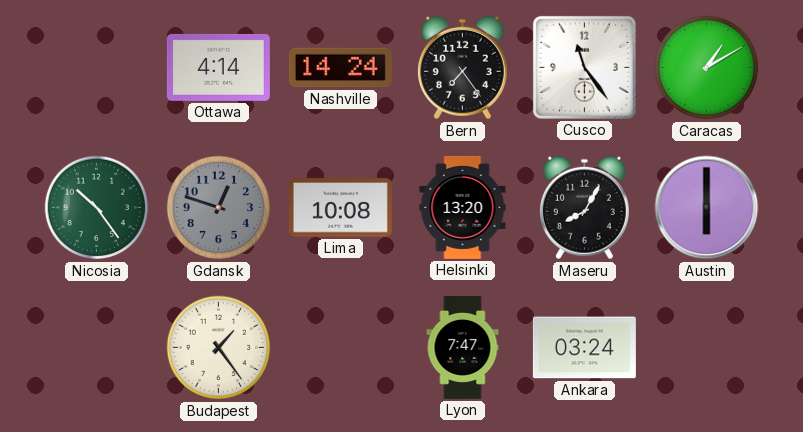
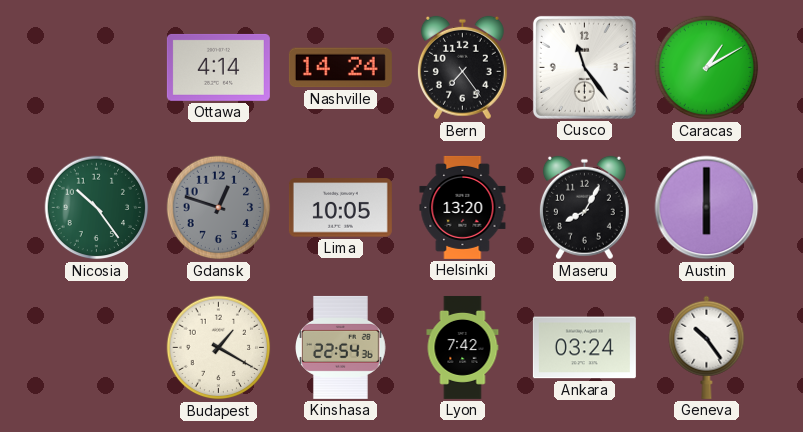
Lima: 10:08 -> 10:05
Budapest: 1:24 -> 1:20
Kinshasa: none -> 22:54
Lyon: 7:47 -> 7:42
Geneva: none -> 10:24
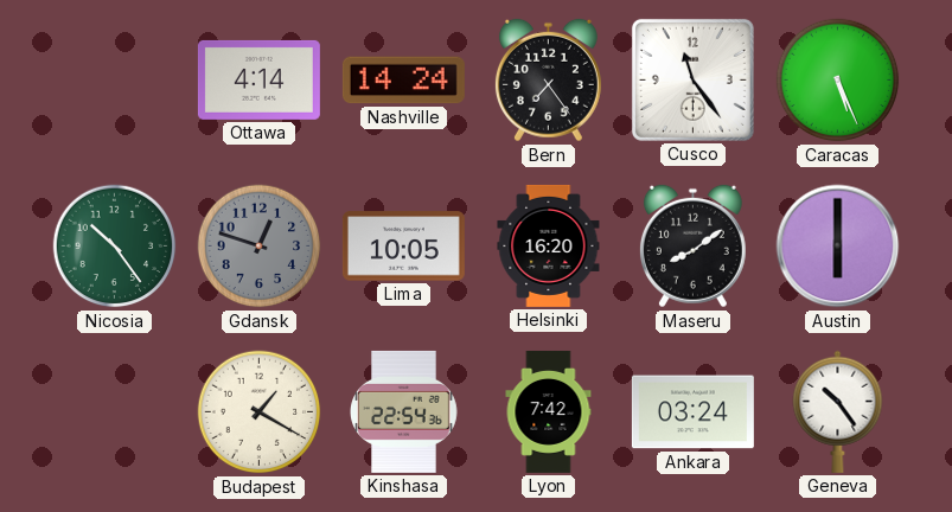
Caracas: 1:10 -> 5:26
Helsinki: 13:20 -> 16:20
Maseru: 8:05 -> 8:09
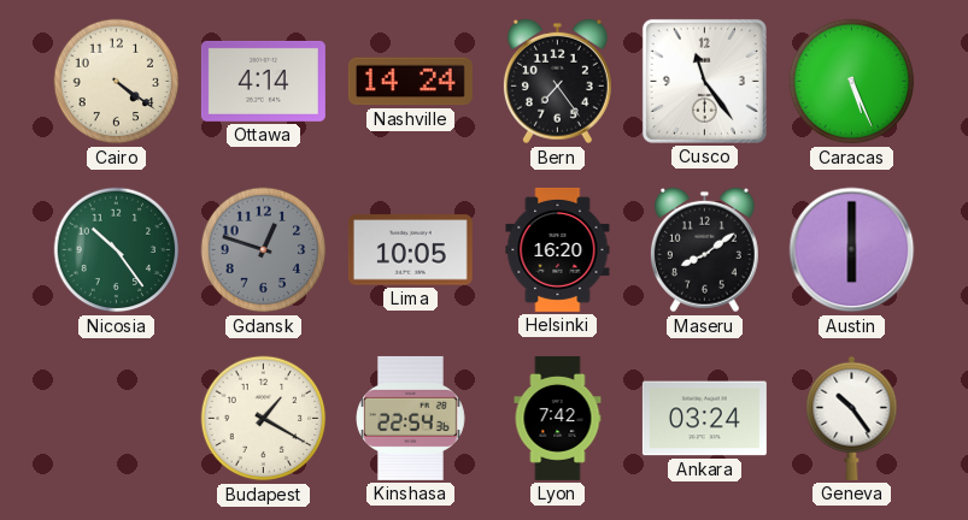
Cairo: none -> 4:21
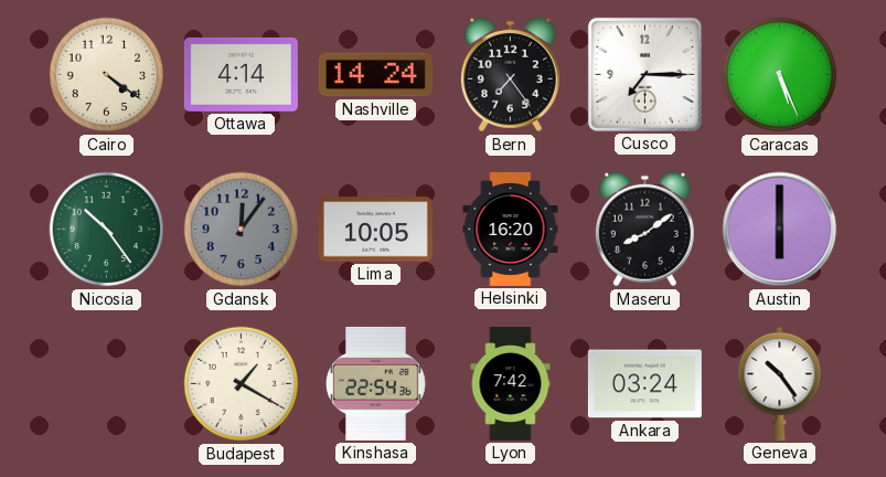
Cusco: 11:24 -> 7:15
Gdansk: 12:48 -> 12:06
